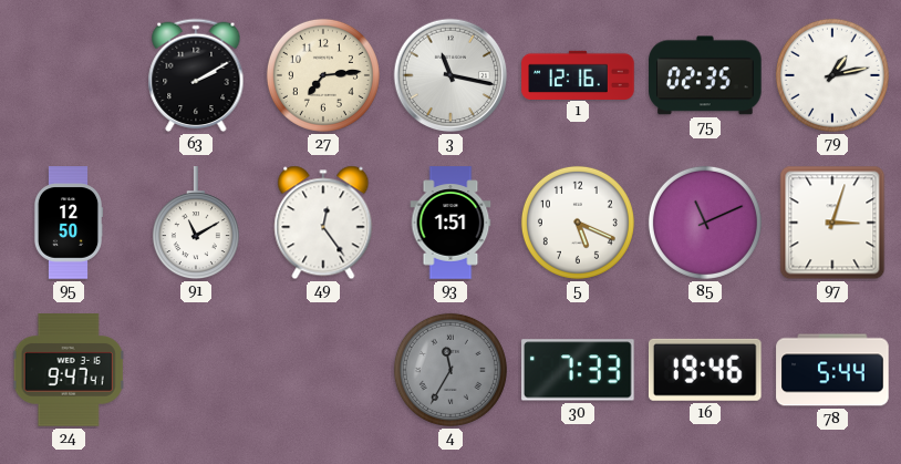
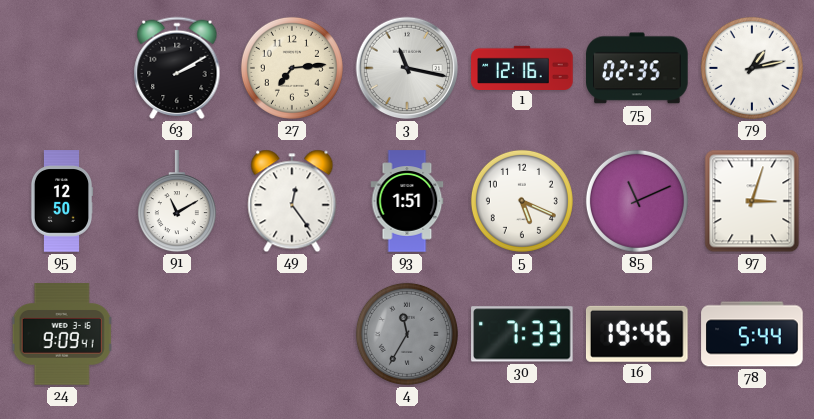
24: 9:47 -> 9:09
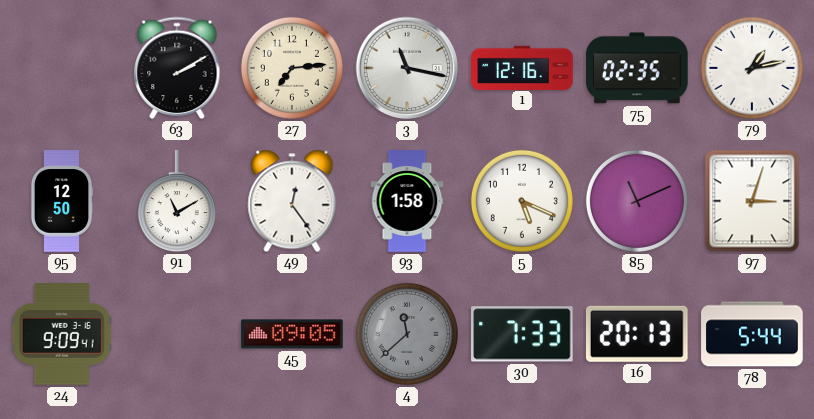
93: 1:51 -> 1:58
45: none -> 09:05
4: 11:35 -> 11:38
16: 19:46 -> 20:13
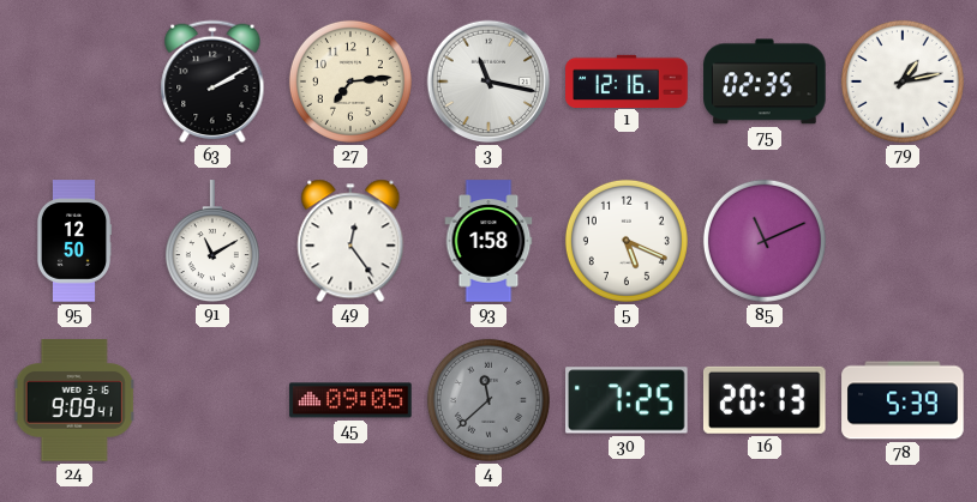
97: 3:03 -> none
30: 7:33 -> 7:25
78: 5:44 -> 5:39
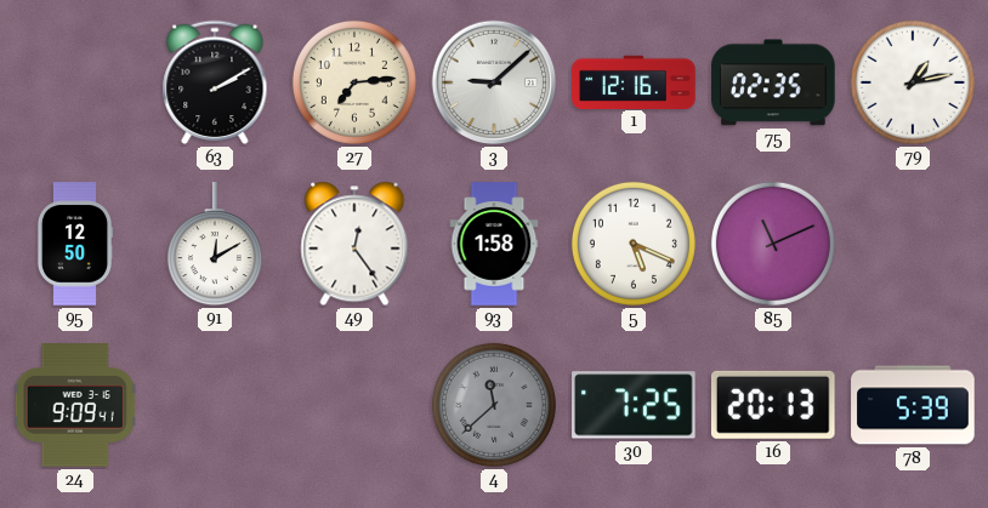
3: 11:17 -> 9:08
91: 11:10 -> 12:10
45: 09:05 -> none
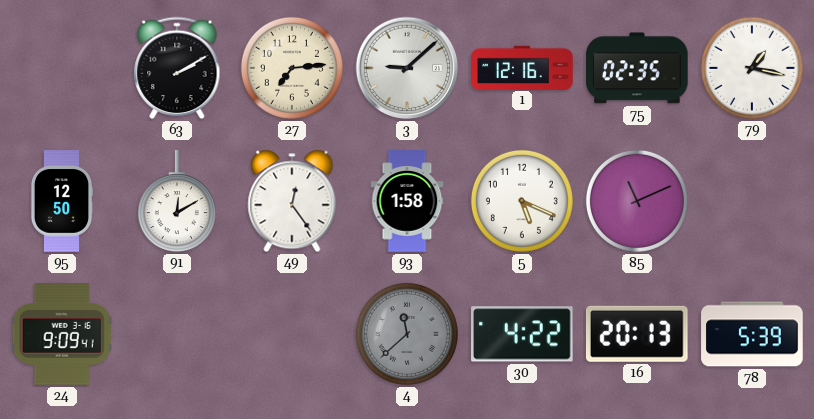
79: 1:13 -> 1:17
30: 7:25 -> 4:22
